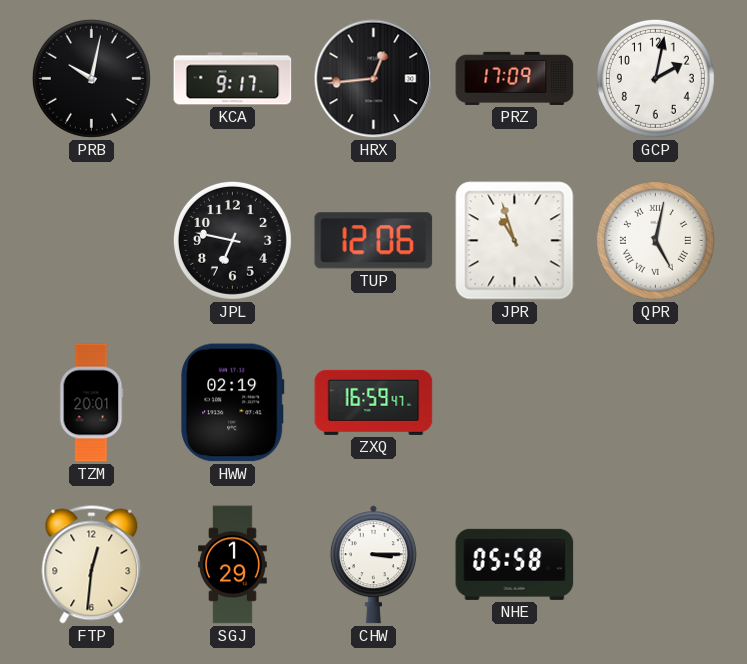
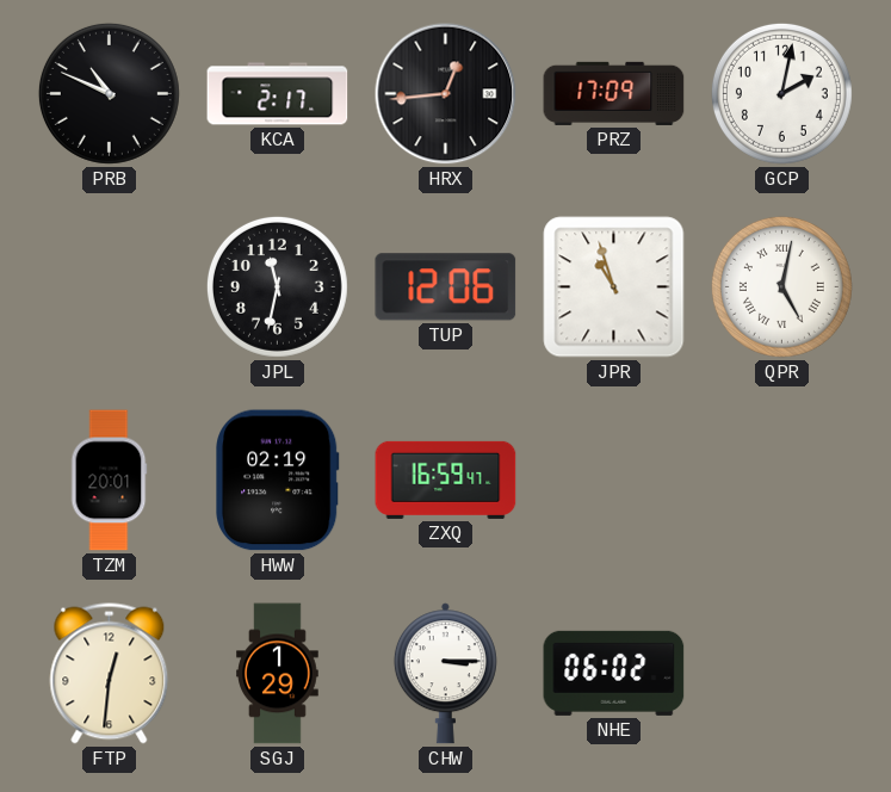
PRB: 10:02 -> 10:49
KCA: 9:17 -> 2:17
JPL: 6:47 -> 11:32
NHE: 05:58 -> 06:02
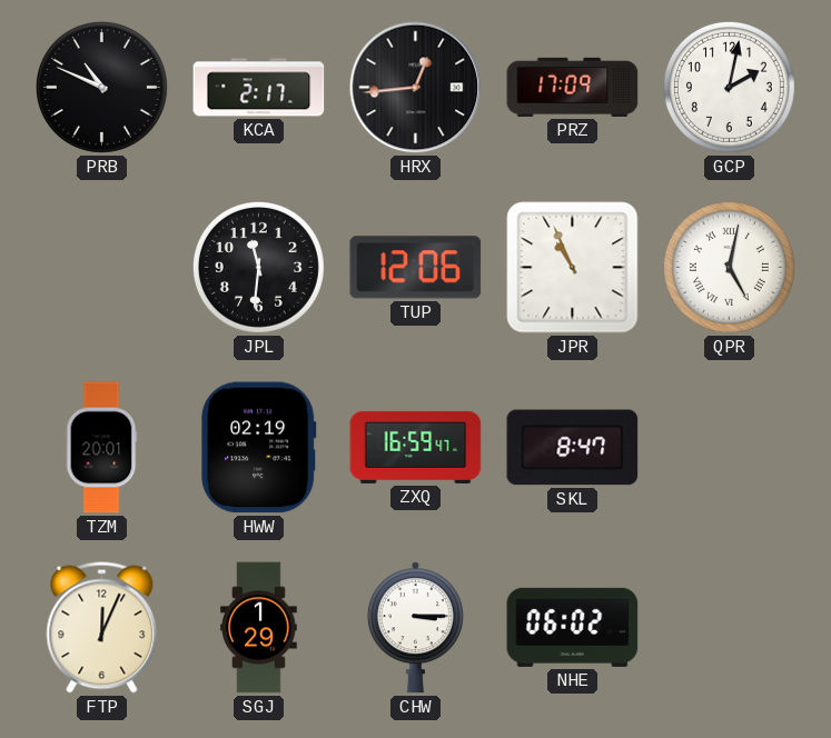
JPL: 11:32 -> 11:31
JPR: 10:57 -> 10:56
SKL: none -> 8:47
FTP: 12:31 -> 12:04
